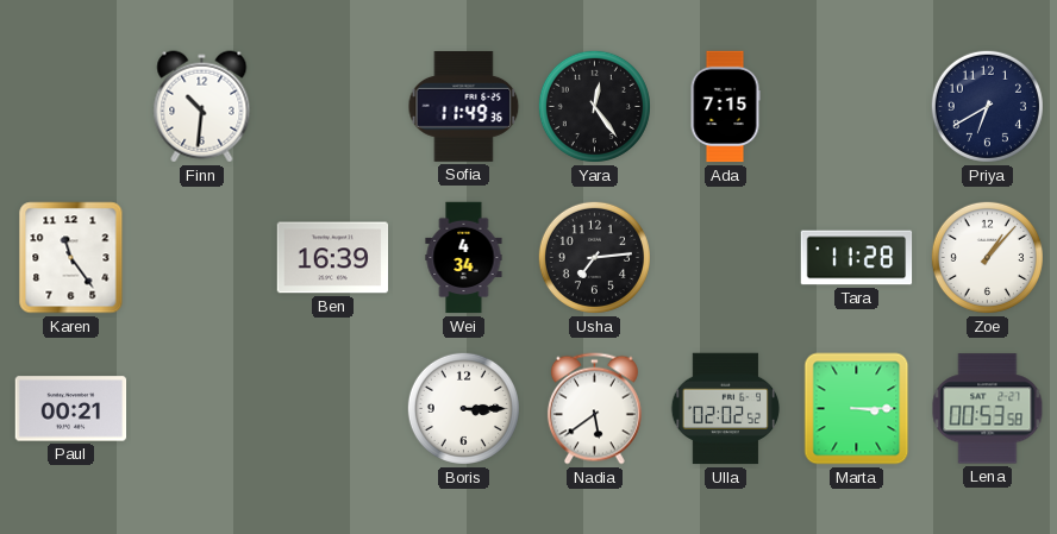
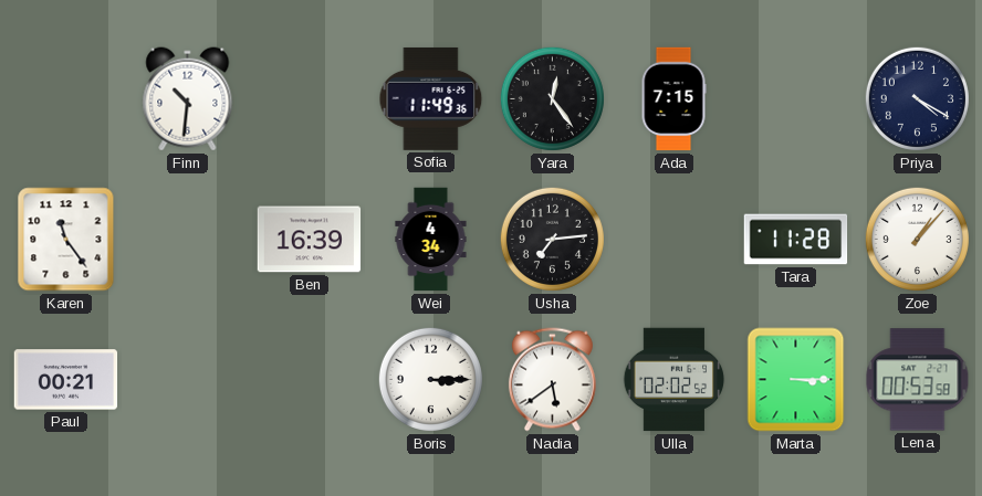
Priya: 6:40 -> 4:20
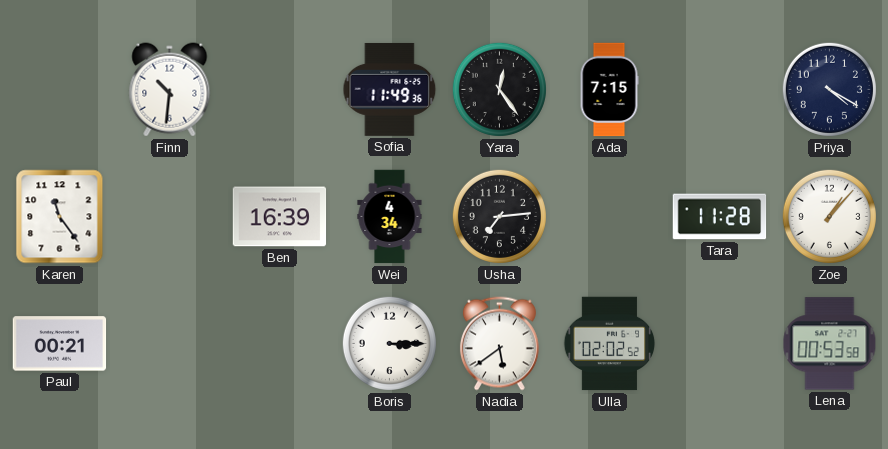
Marta: 3:15 -> none
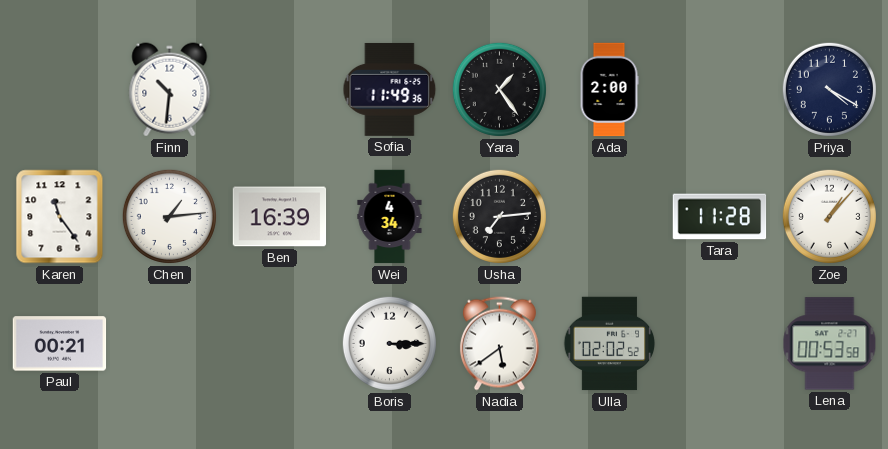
Yara: 12:24 -> 1:24
Ada: 7:15 -> 2:00
Chen: none -> 1:14
